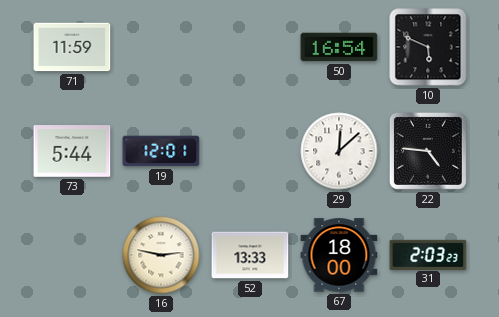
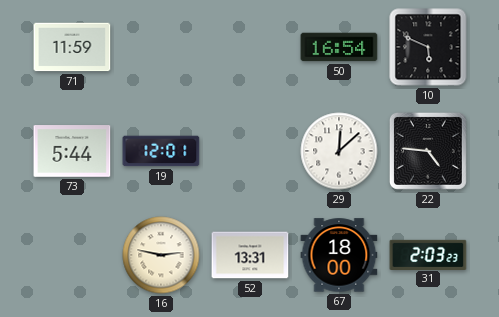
52: 13:33 -> 13:31
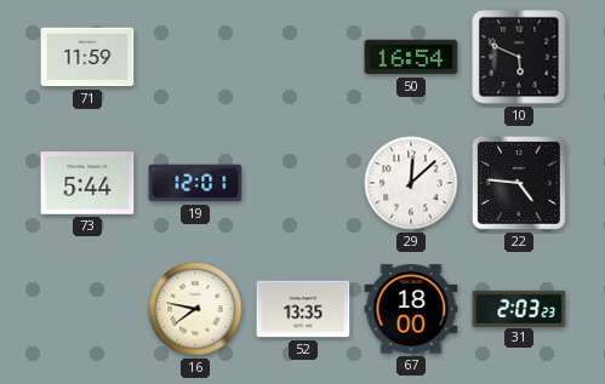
16: 2:47 -> 7:47
52: 13:31 -> 13:35
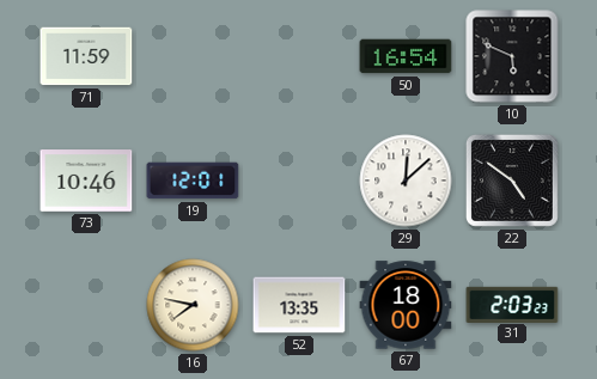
73: 5:44 -> 10:46
22: 4:46 -> 4:51
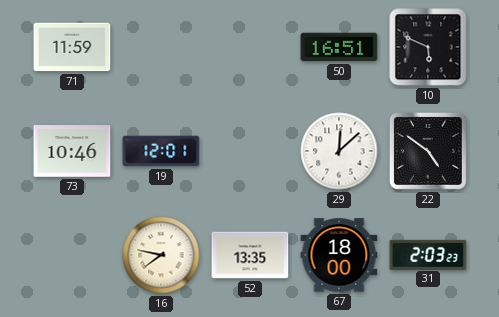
50: 16:54 -> 16:51
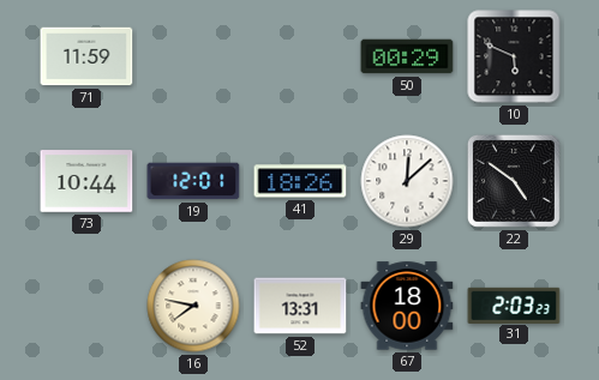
50: 16:51 -> 00:29
73: 10:46 -> 10:44
41: none -> 18:26
52: 13:35 -> 13:31
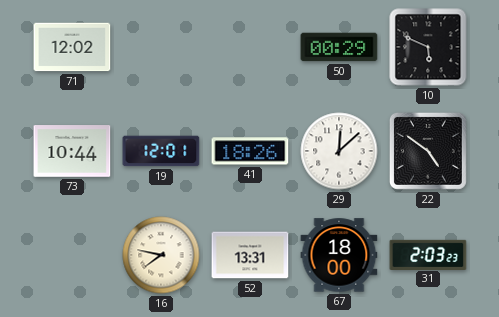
71: 11:59 -> 12:02
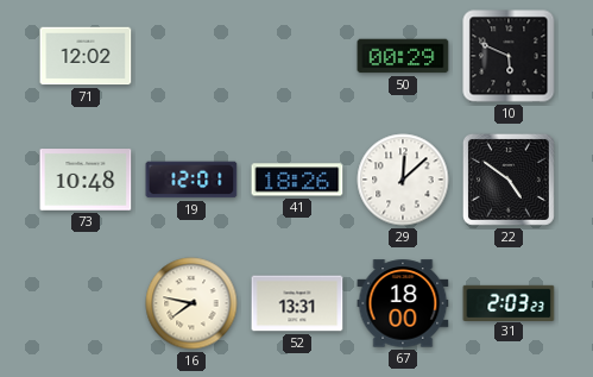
73: 10:44 -> 10:48
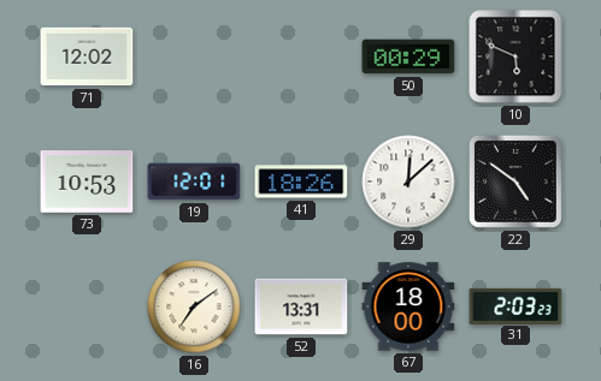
73: 10:48 -> 10:53
16: 7:47 -> 7:09
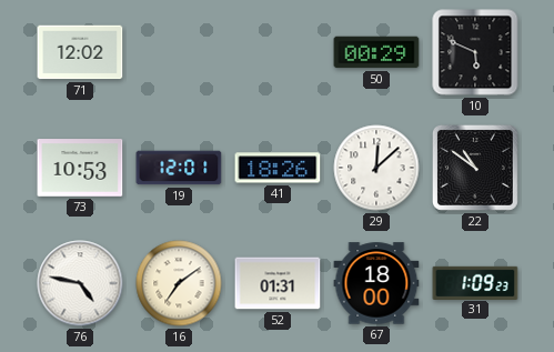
22: 4:51 -> 10:51
76: none -> 4:47
52: 13:31 -> 01:31
31: 2:03 -> 1:09
